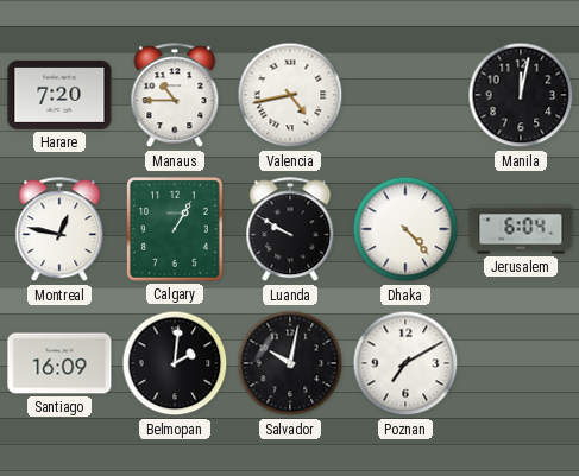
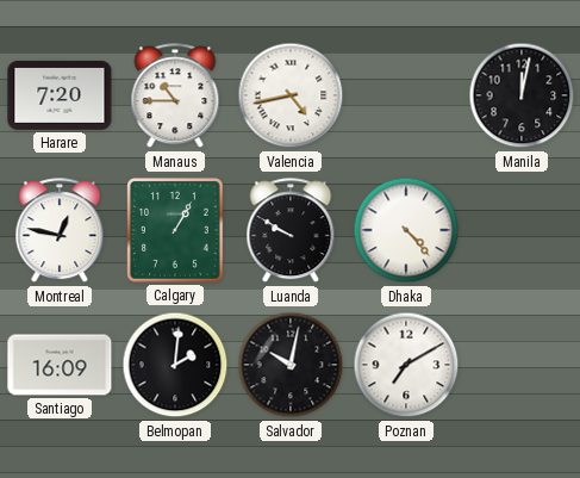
Jerusalem: 6:04 -> none
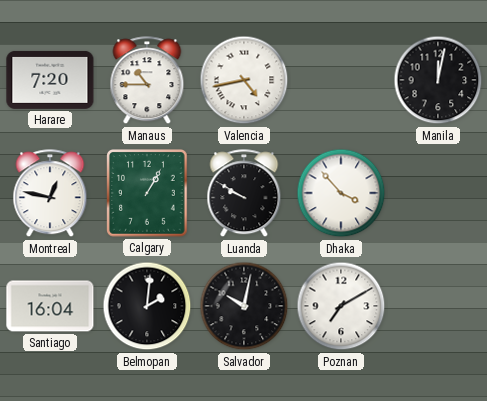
Dhaka: 4:23 -> 3:53
Santiago: 16:09 -> 16:04
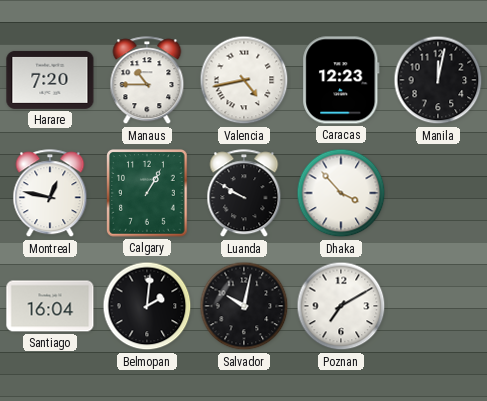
Caracas: none -> 12:23
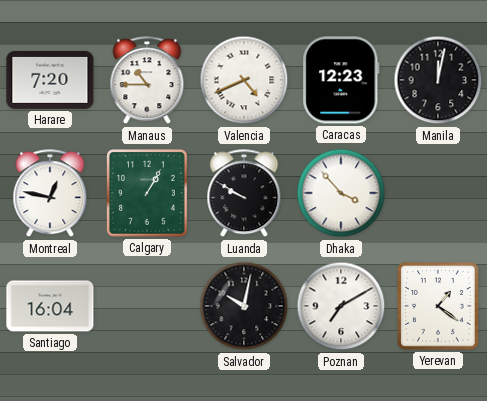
Valencia: 4:43 -> 4:41
Belmopan: 2:01 -> none
Yerevan: none -> 1:21
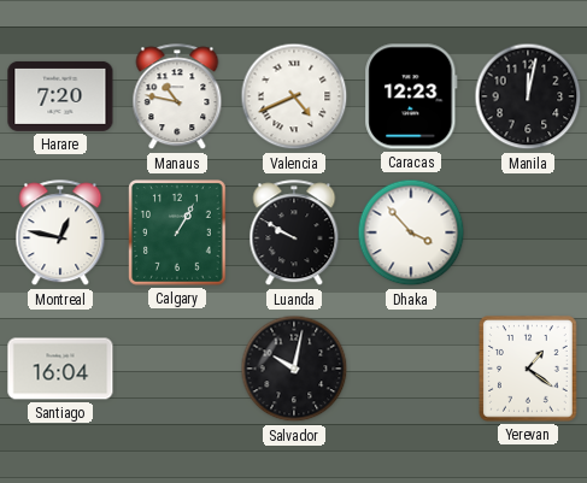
Manaus: 10:45 -> 10:47
Poznan: 7:10 -> none
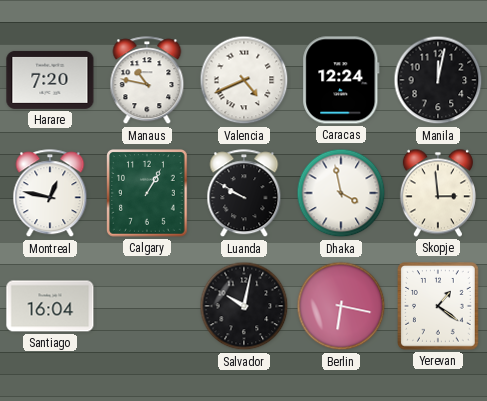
Caracas: 12:23 -> 12:24
Dhaka: 3:53 -> 3:58
Skopje: none -> 2:59
Berlin: none -> 6:17
